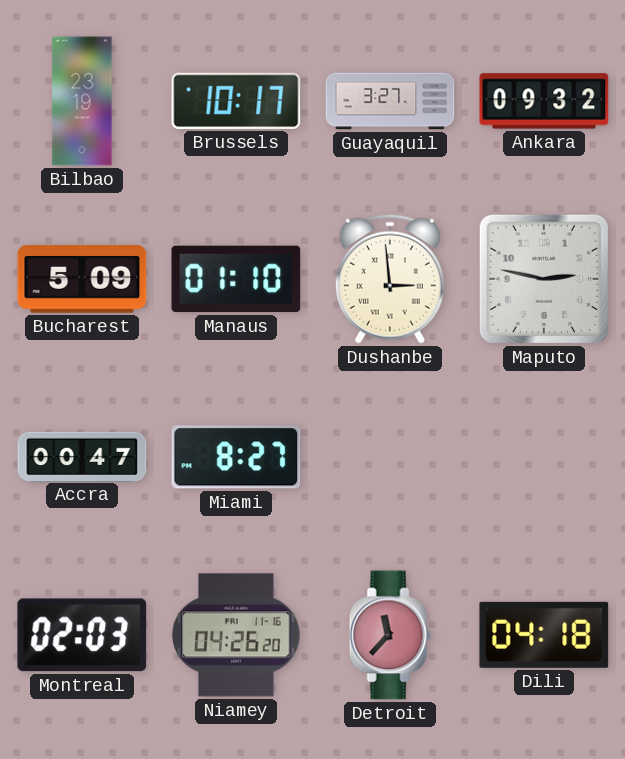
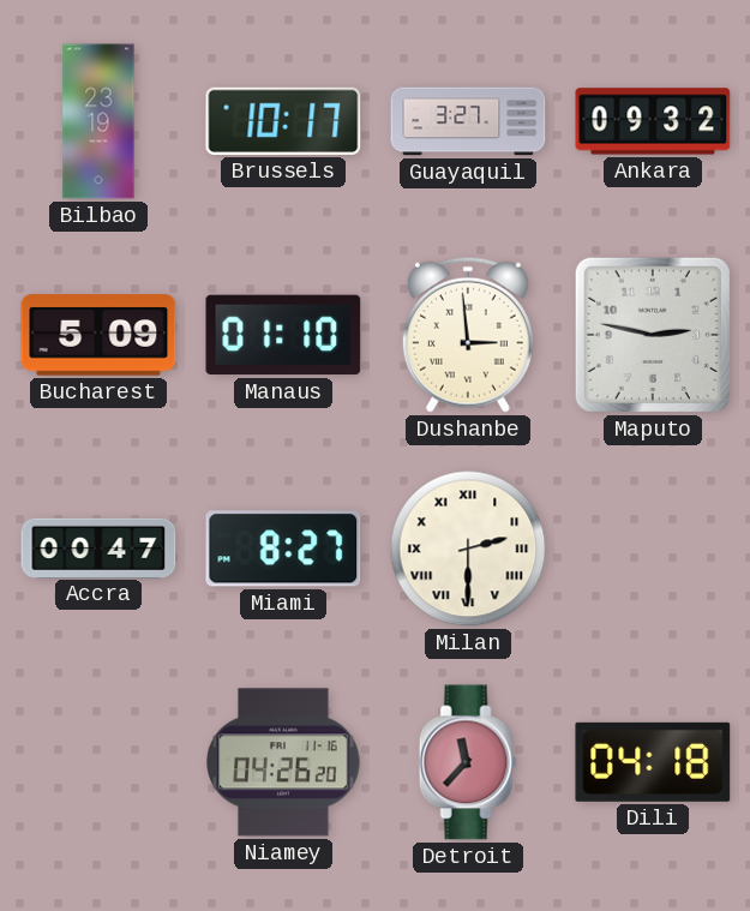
Milan: none -> 2:30
Montreal: 02:03 -> none
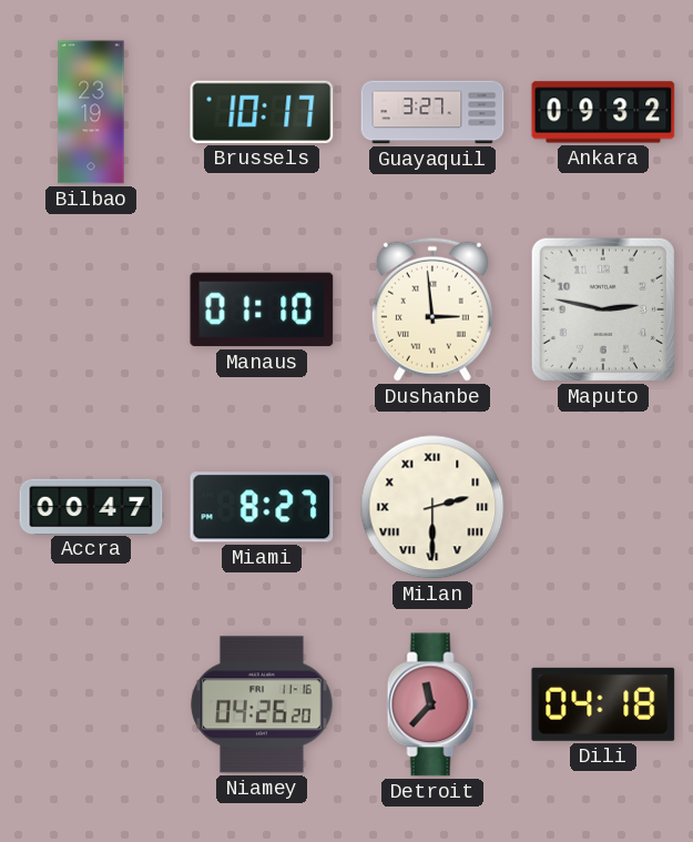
Bucharest: 5:09 -> none
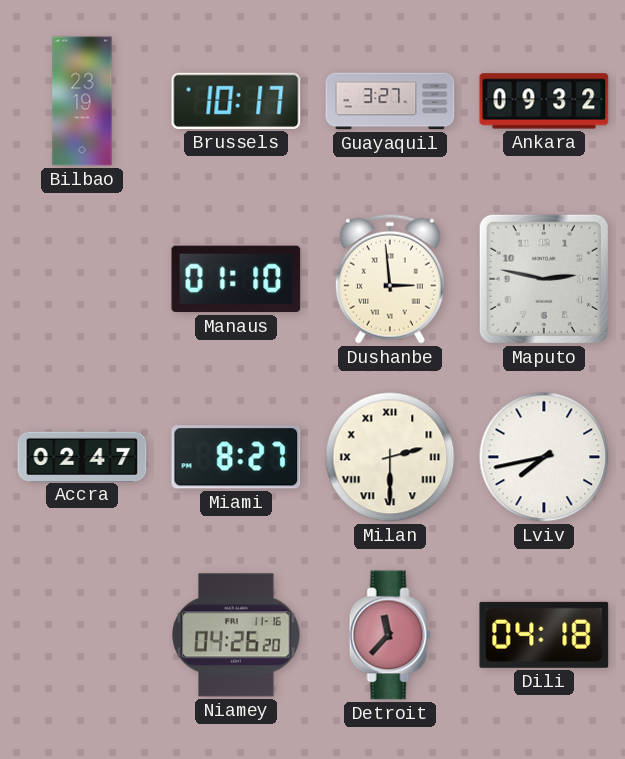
Accra: 00:47 -> 02:47
Lviv: none -> 7:43
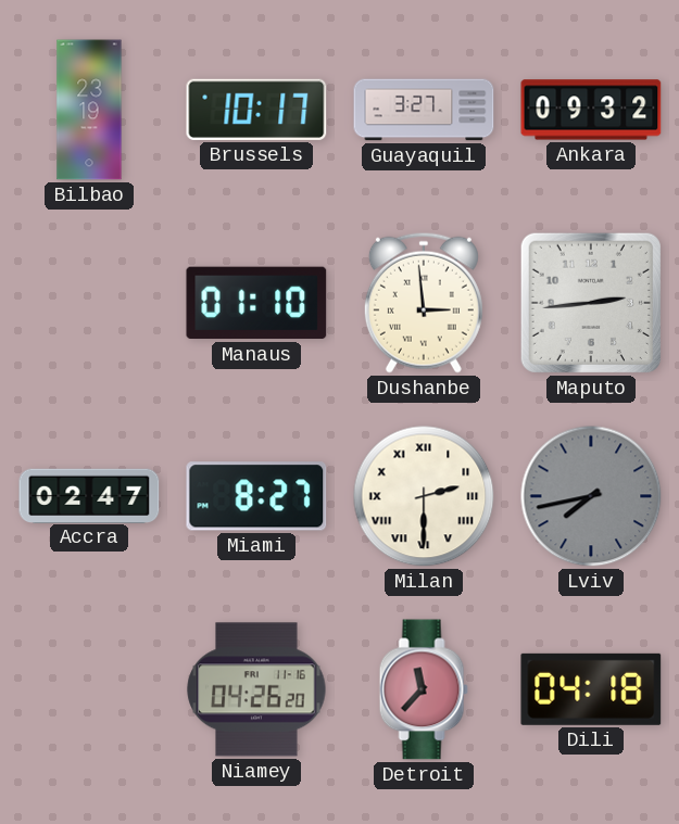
Maputo: 2:47 -> 2:44
Lviv dial: white -> grey
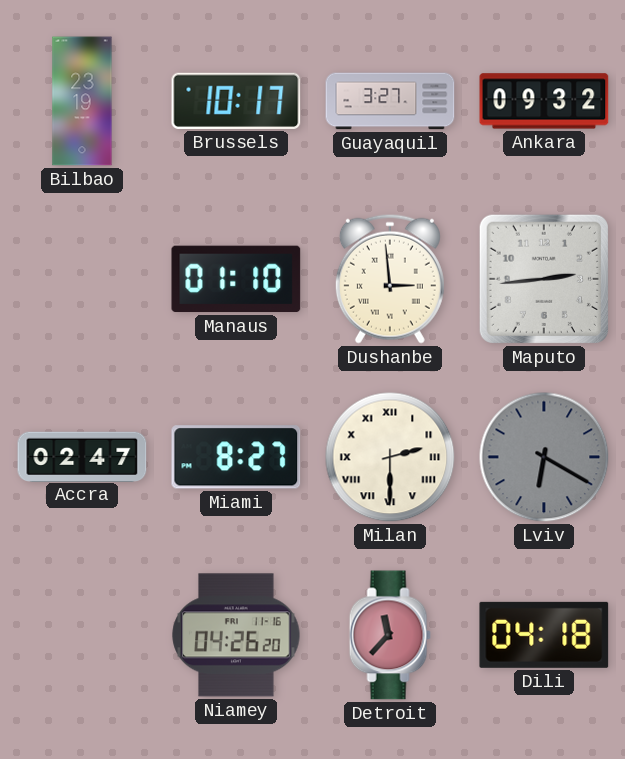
Lviv: 7:43 -> 6:20
